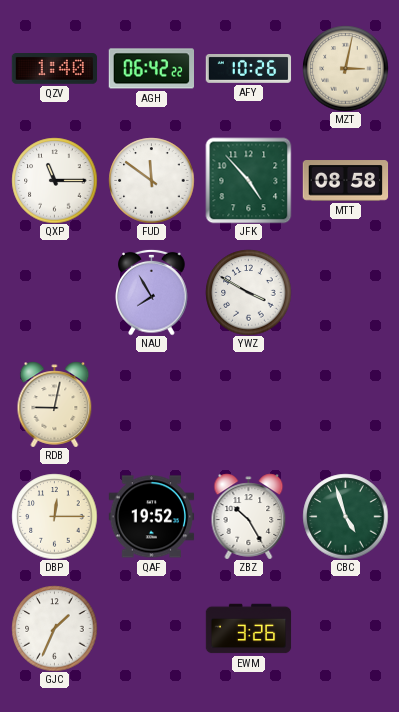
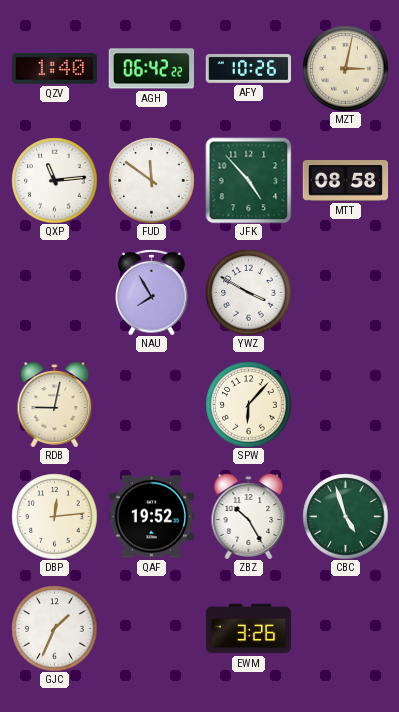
QXP: 11:15 -> 11:14
SPW: none -> 6:07
DBP: 12:15 -> 12:14
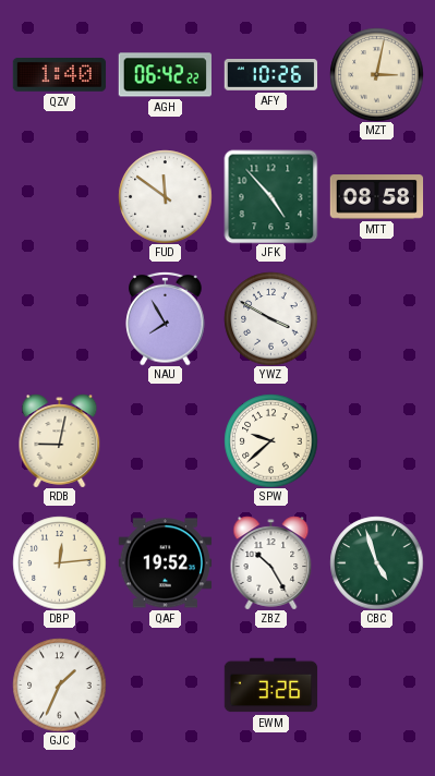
QXP: 11:14 -> none
SPW: 6:07 -> 9:38
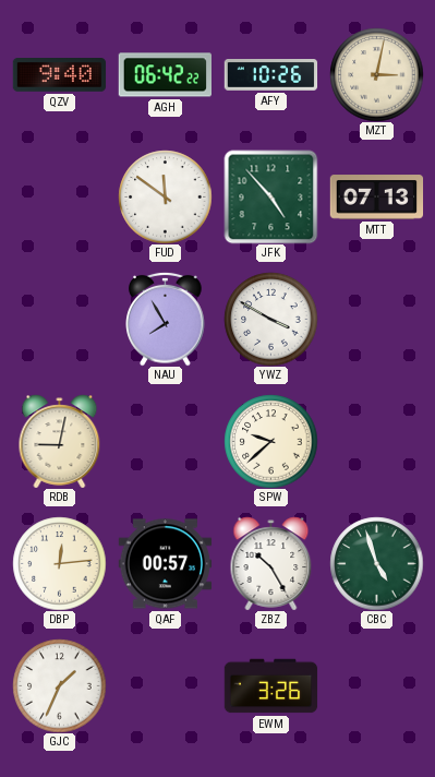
QZV: 1:40 -> 9:40
MTT: 08:58 -> 07:13
QAF: 19:52 -> 00:57
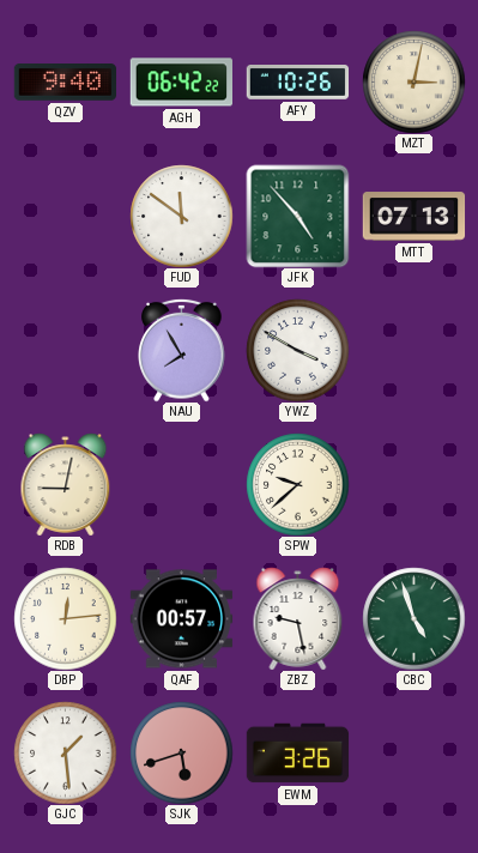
ZBZ: 10:25 -> 9:28
GJC: 1:34 -> 1:29
SJK: none -> 5:42
